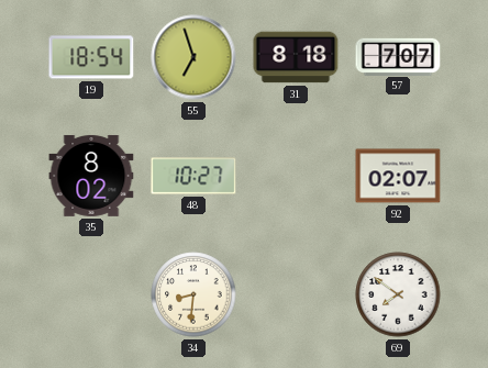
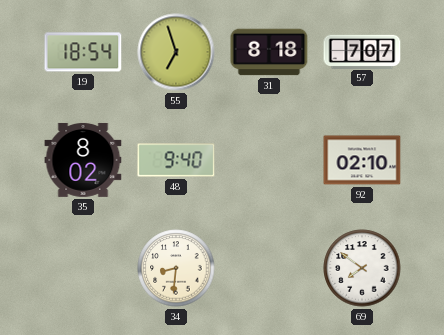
48: 10:27 -> 9:40
92: 02:07 -> 02:10
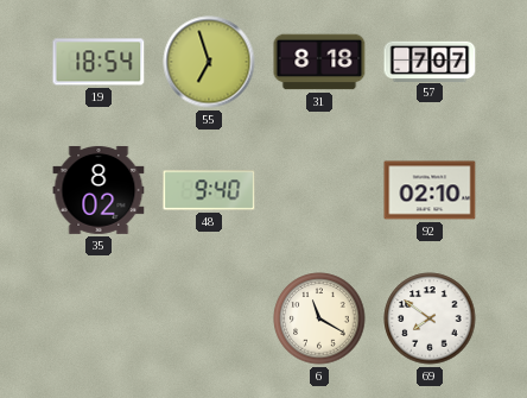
34: 8:31 -> none
6: none -> 11:20
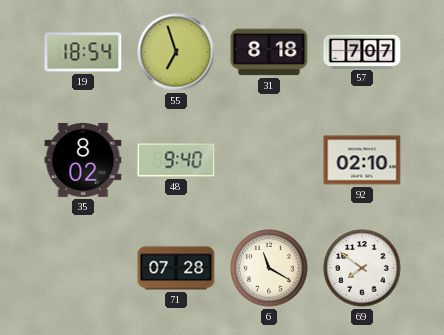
71: none -> 07:28
